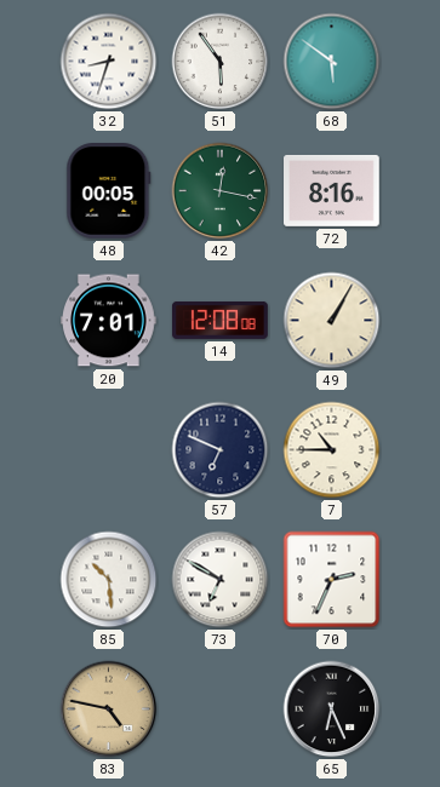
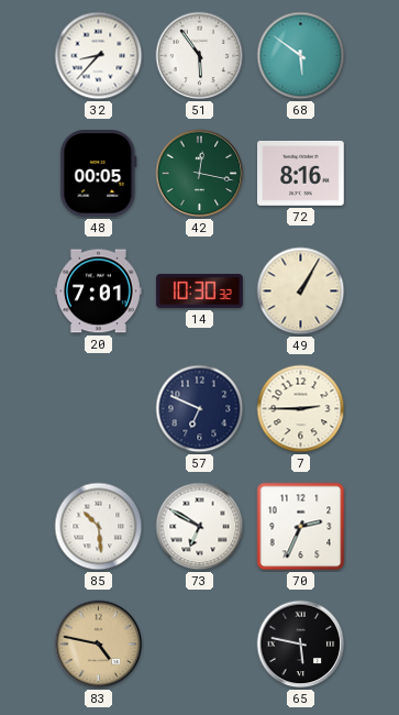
32: 8:33 -> 8:37
14: 12:08 -> 10:30
7: 10:45 -> 2:45
65: 6:26 -> 5:47
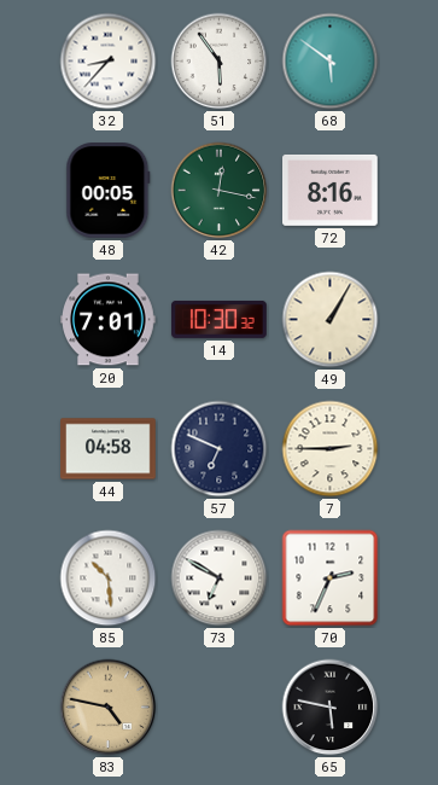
44: none -> 04:58
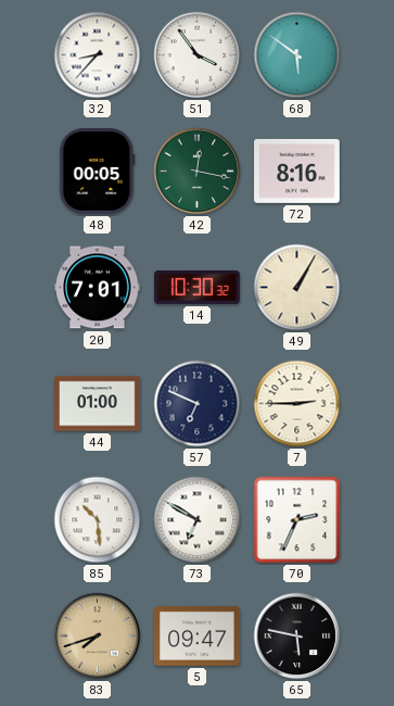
51: 5:54 -> 3:54
44: 04:58 -> 01:00
83: 4:47 -> 7:42
5: none -> 09:47
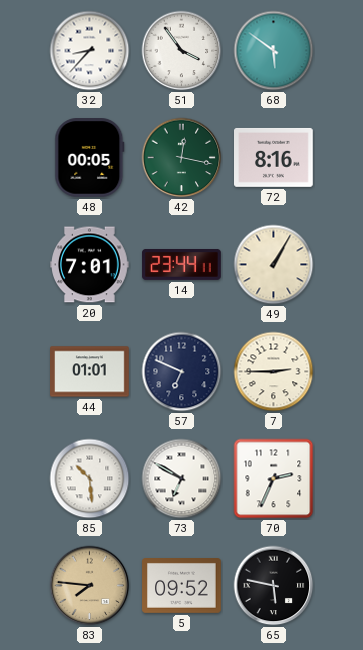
14: 10:30 -> 23:44
44: 01:00 -> 01:01
83: 7:42 -> 7:46
5: 09:47 -> 09:52
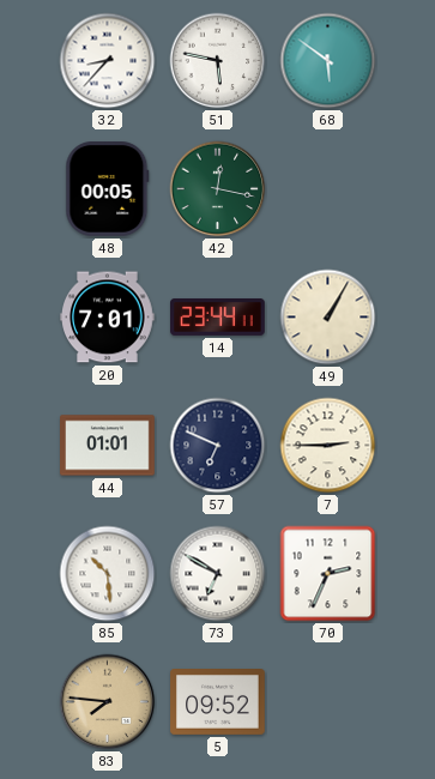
51: 3:54 -> 5:47
72: 8:16 -> none
65: 5:47 -> none
